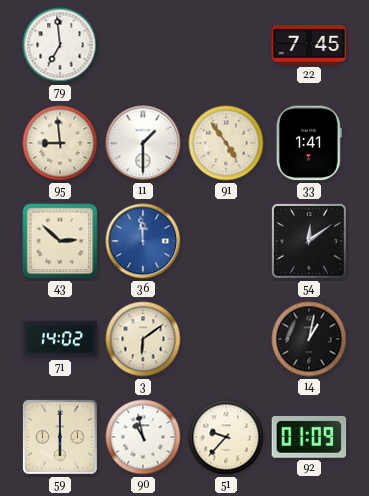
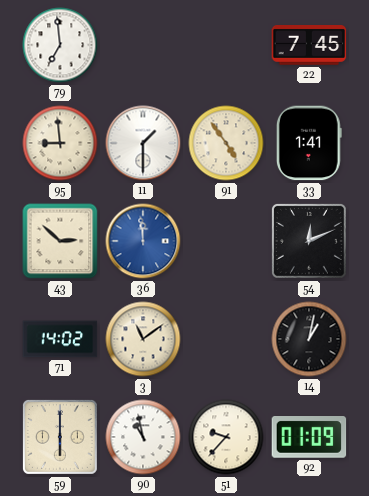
54: 12:09 -> 12:11
3: 6:09 -> 11:09
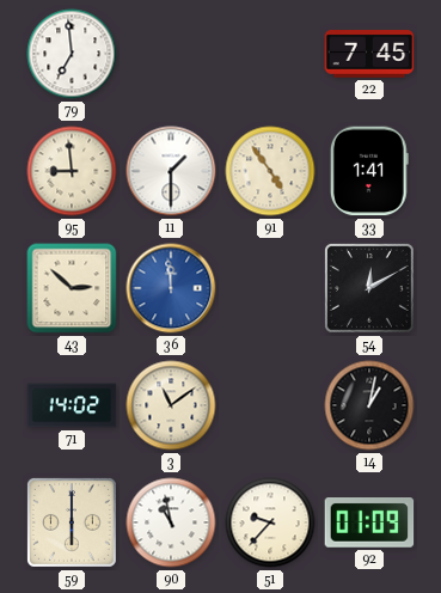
54: 12:11 -> 12:10
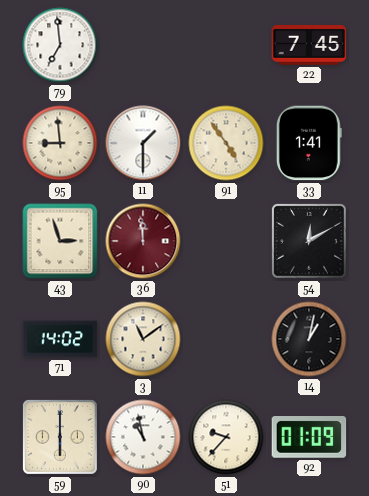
43: 2:52 -> 2:57
36 dial: blue -> burgundy
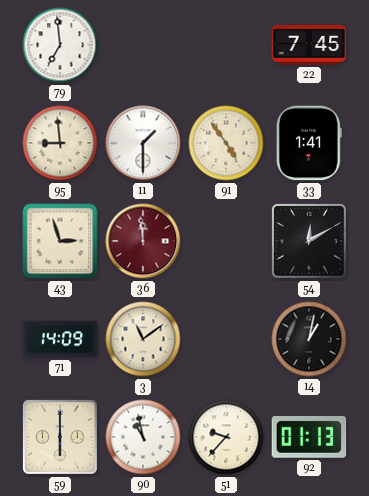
71: 14:02 -> 14:09
92: 01:09 -> 01:13
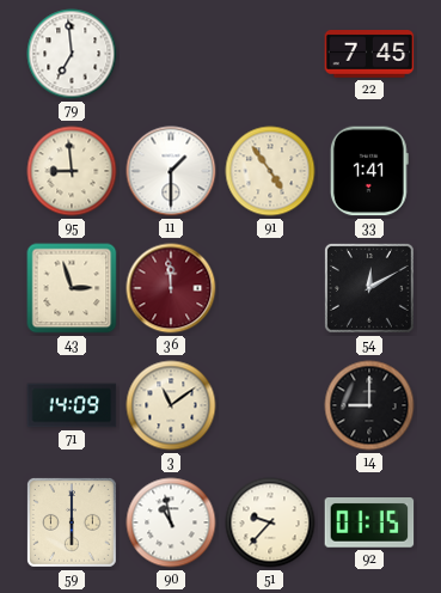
14: 1:02 -> 9:00
92: 01:13 -> 01:15
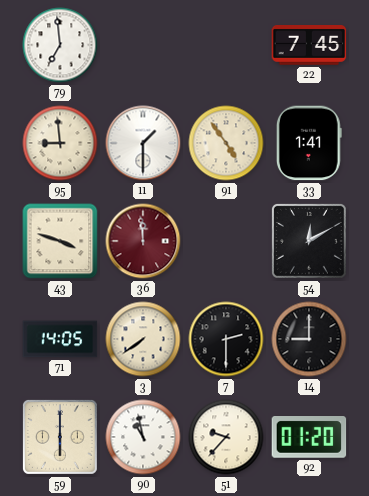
43: 2:57 -> 3:48
71: 14:09 -> 14:05
3: 11:09 -> 7:39
7: none -> 2:30
92: 01:15 -> 01:20
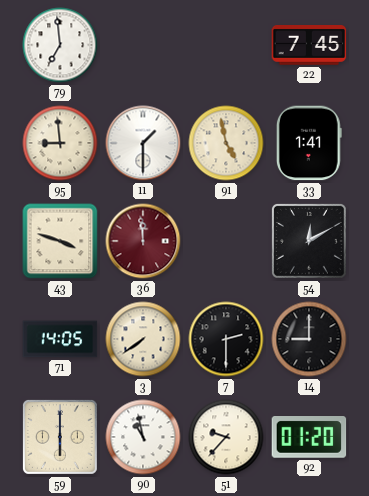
91: 4:54 -> 4:58
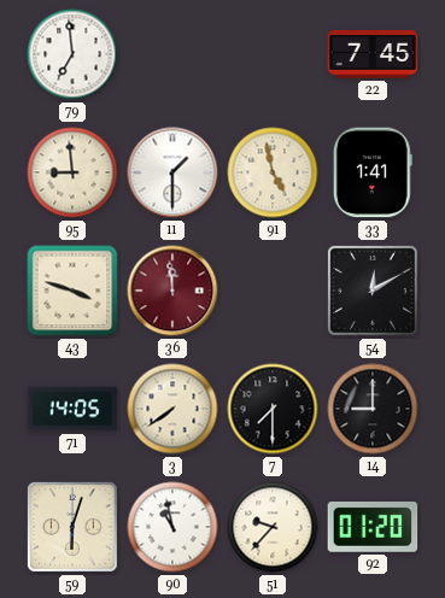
7: 2:30 -> 7:30
59: 6:00 -> 6:03
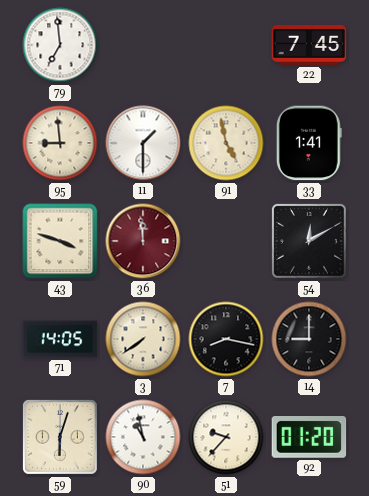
7: 7:30 -> 8:17
